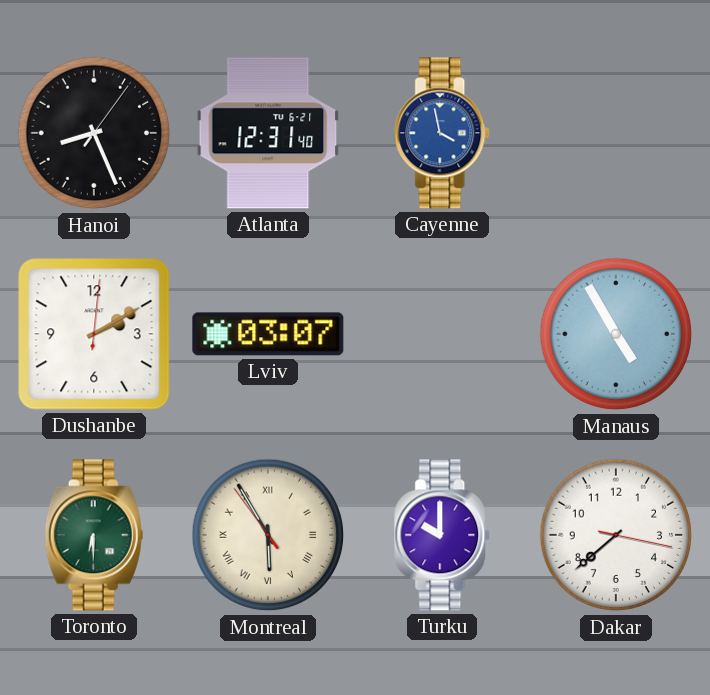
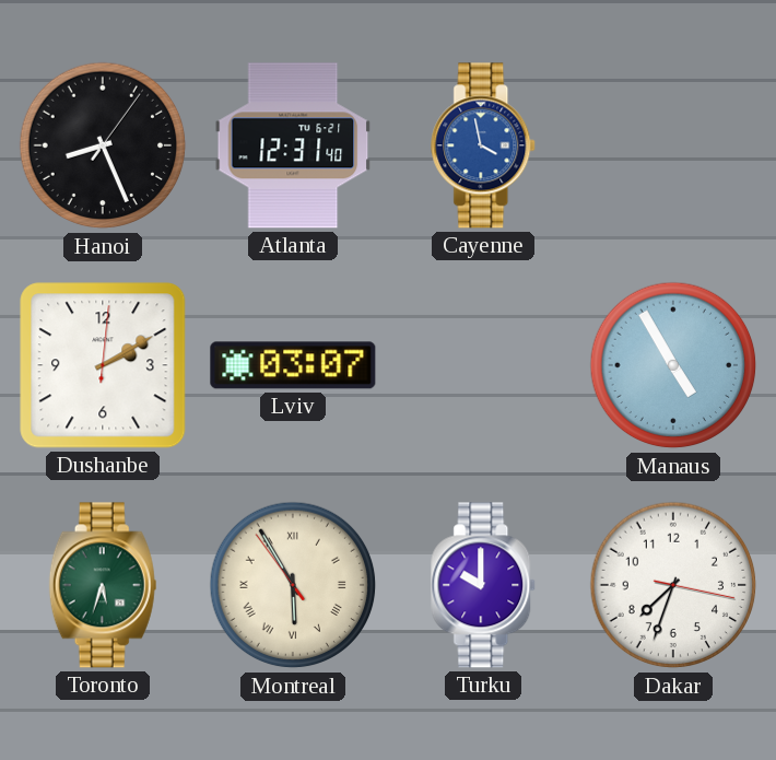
Toronto: 6:30 -> 5:33
Dakar: 7:38 -> 7:33
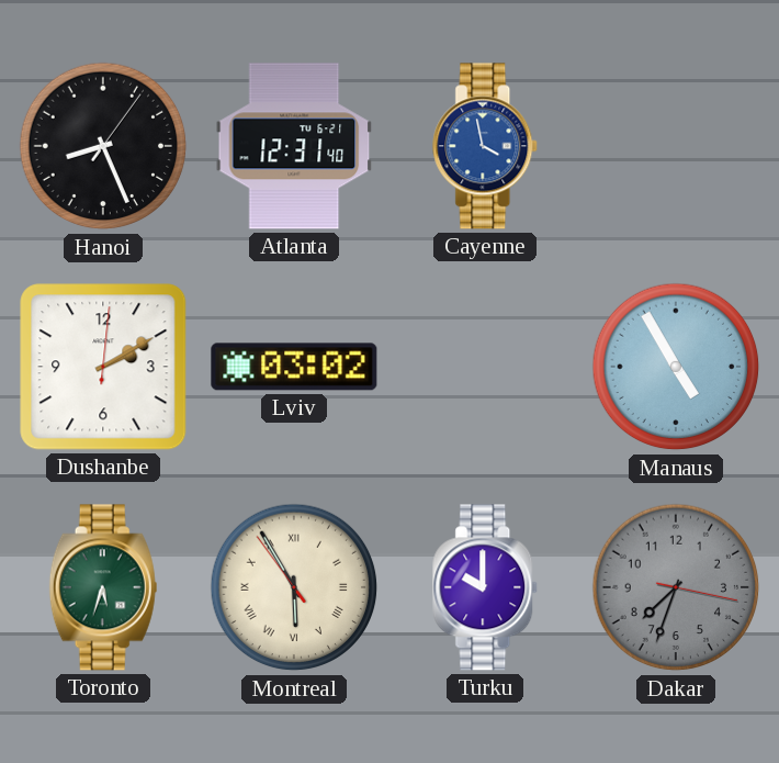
Lviv: 03:07 -> 03:02
Dakar dial: white -> grey
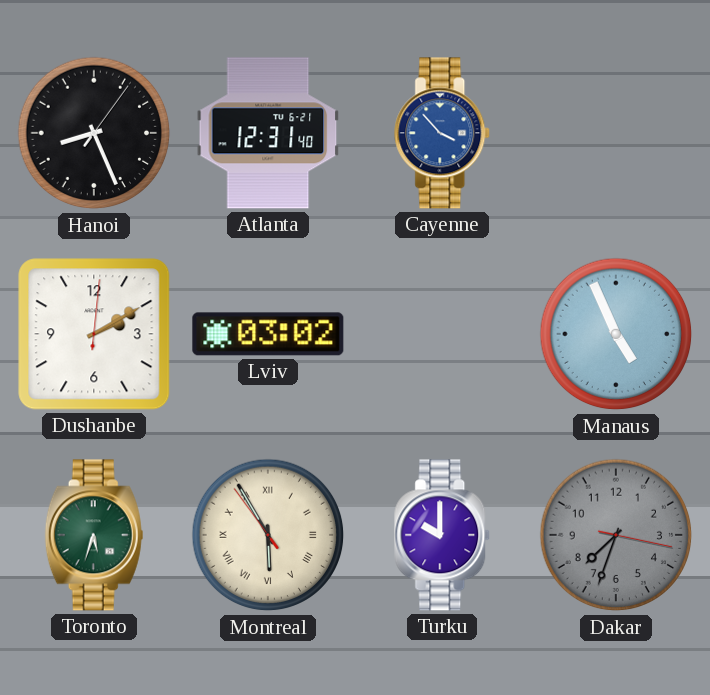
Cayenne: 3:58 -> 3:53
Manaus: 4:55 -> 4:56
